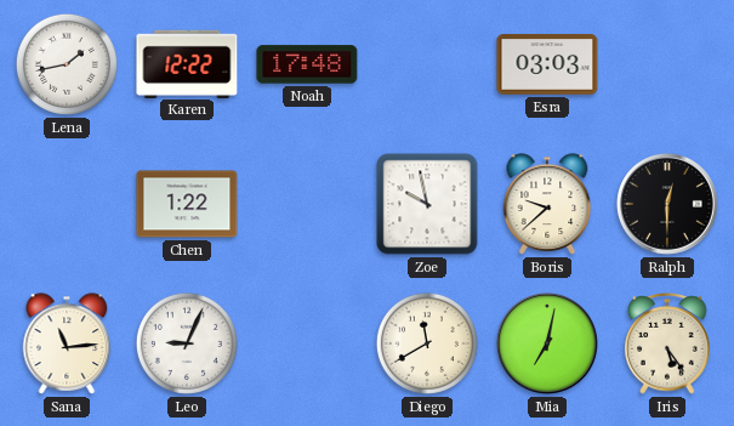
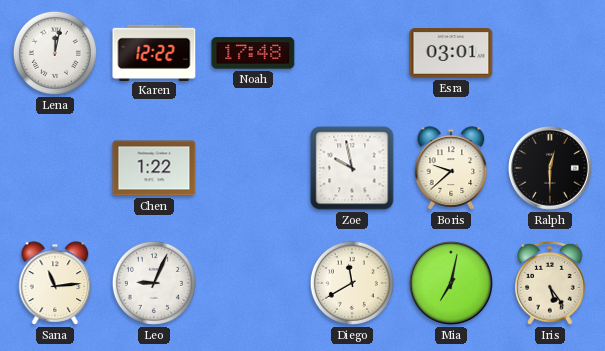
Lena: 1:43 -> 12:02
Esra: 03:03 -> 03:01
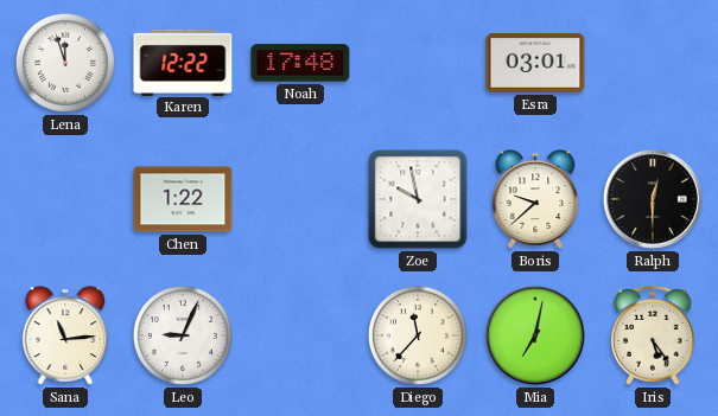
Lena: 12:02 -> 11:57
Diego: 11:40 -> 11:37
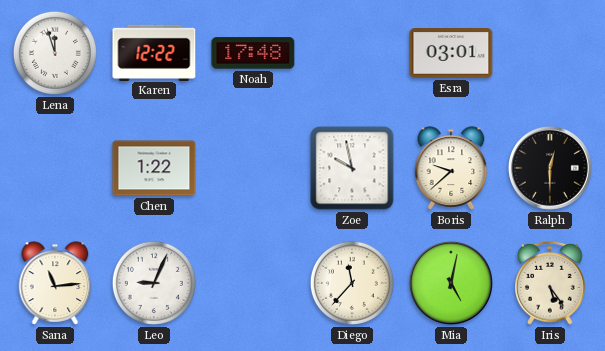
Mia: 7:02 -> 5:02
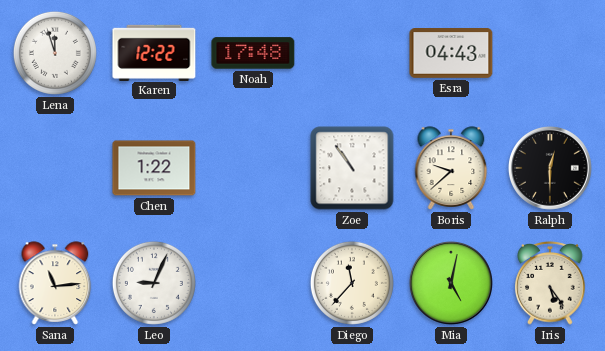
Esra: 03:01 -> 04:43
Zoe: 9:58 -> 10:54
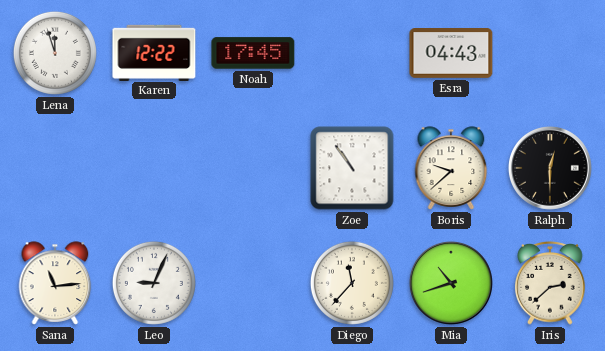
Noah: 17:48 -> 17:45
Chen: 1:22 -> none
Mia: 5:02 -> 10:42
Iris: 5:24 -> 2:38
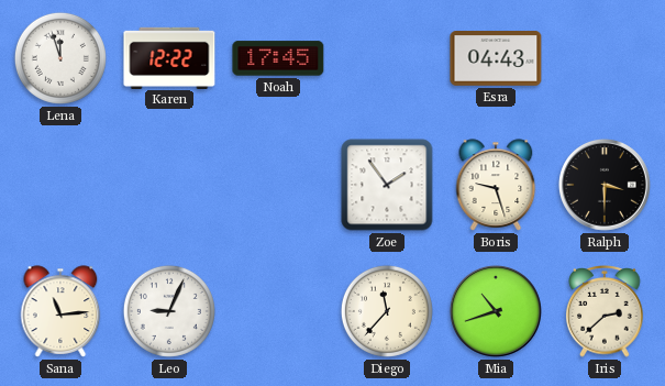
Zoe: 10:54 -> 1:54
Boris: 9:38 -> 9:27
Ralph: 12:30 -> 3:30
